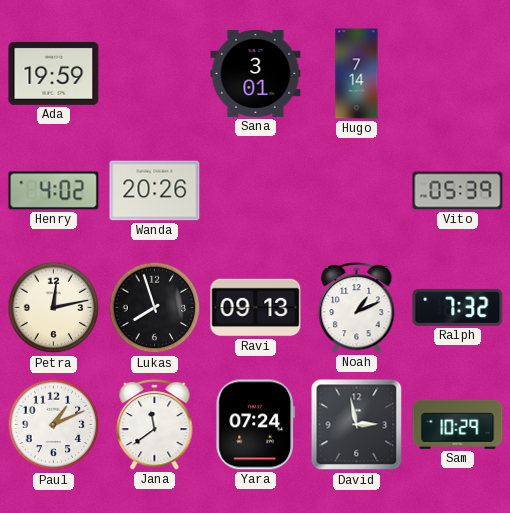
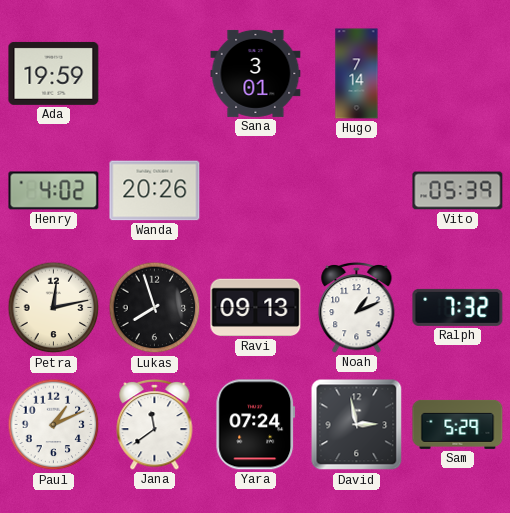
Sam: 10:29 -> 5:29
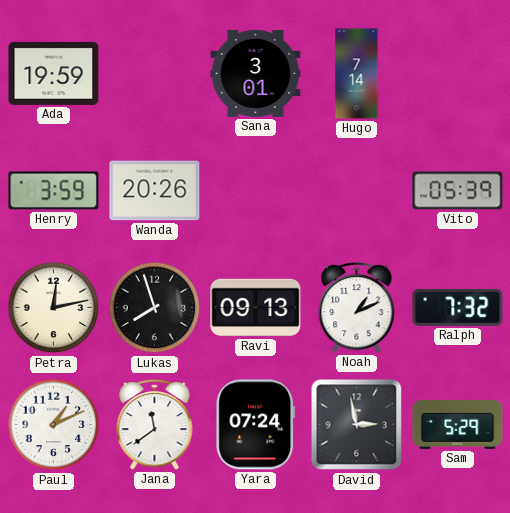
Henry: 4:02 -> 3:59
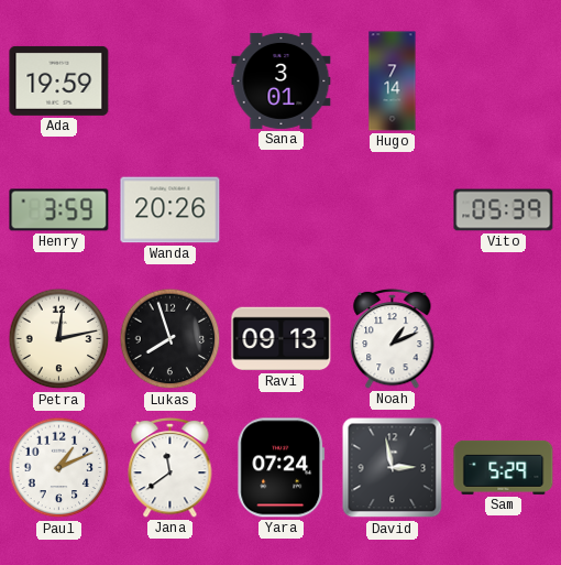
Ralph: 7:32 -> none
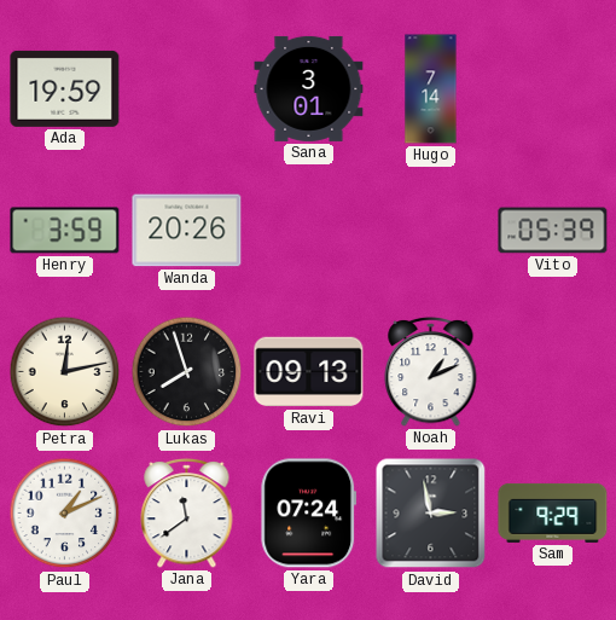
Sam: 5:29 -> 9:29
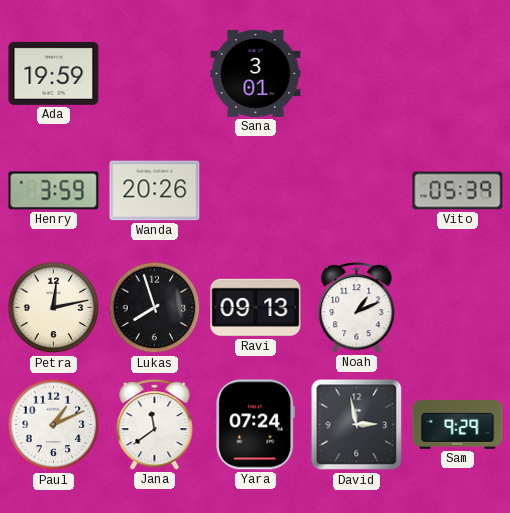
Hugo: 7:14 -> none
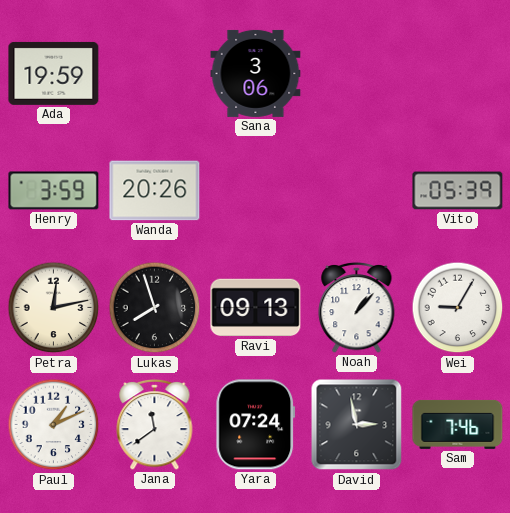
Sana: 3:01 -> 3:06
Noah: 1:11 -> 1:07
Wei: none -> 9:05
Sam: 9:29 -> 7:46
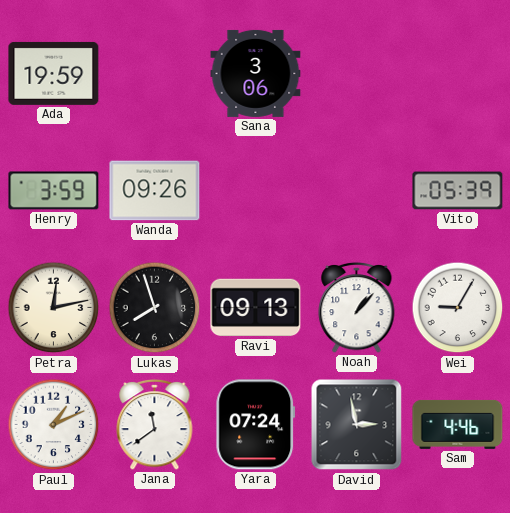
Wanda: 20:26 -> 09:26
Sam: 7:46 -> 4:46
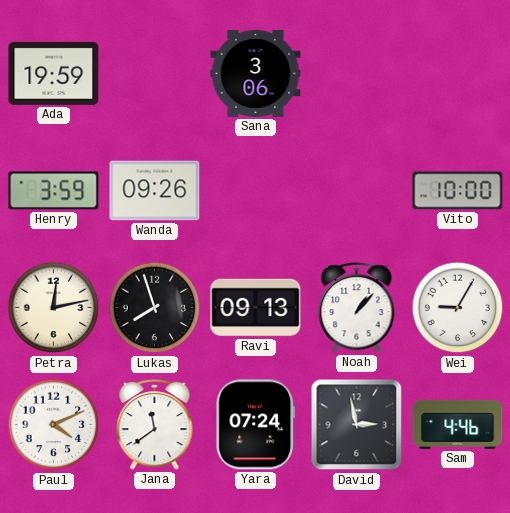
Vito: 05:39 -> 10:00
Paul: 1:11 -> 4:11
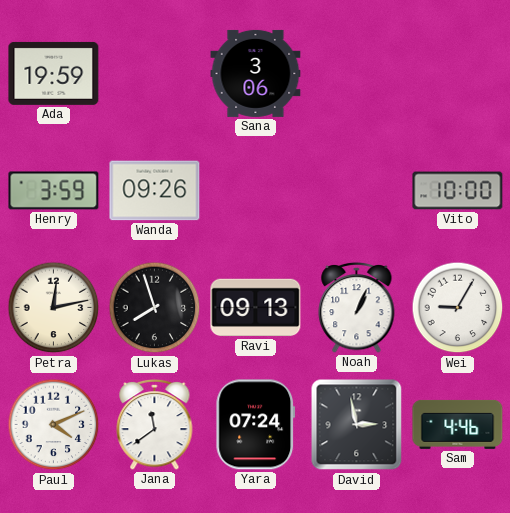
Noah: 1:07 -> 1:04
